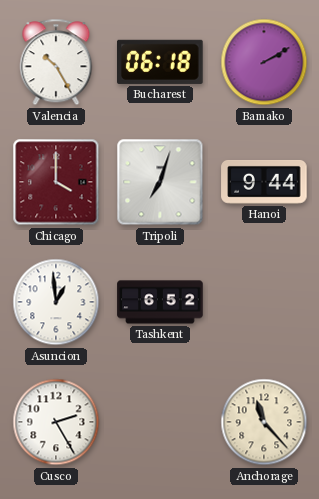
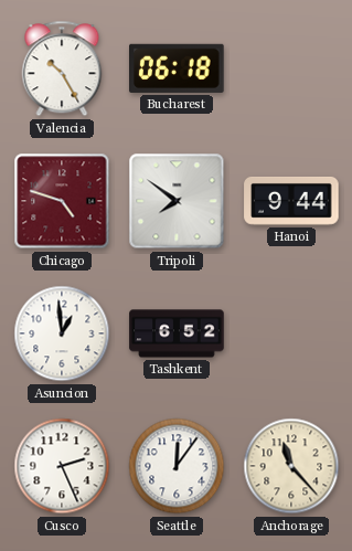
Bamako: 2:10 -> none
Chicago: 4:00 -> 4:48
Tripoli: 7:03 -> 7:51
Cusco: 2:25 -> 2:26
Seattle: none -> 12:06
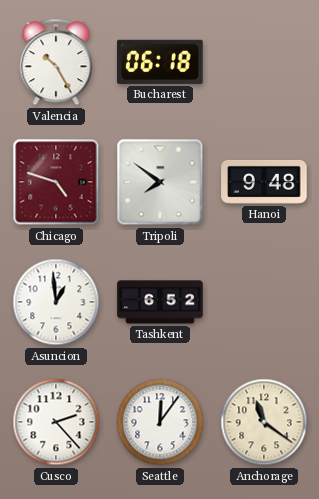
Hanoi: 9:44 -> 9:48
Cusco: 2:26 -> 2:23
Anchorage: 11:23 -> 11:21
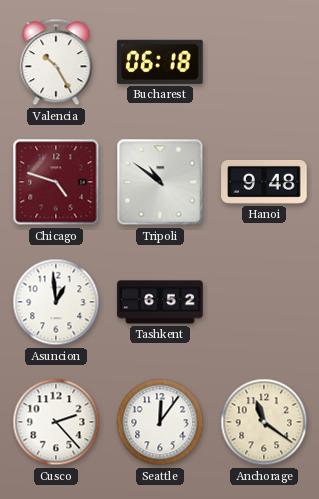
Tripoli: 7:51 -> 10:51
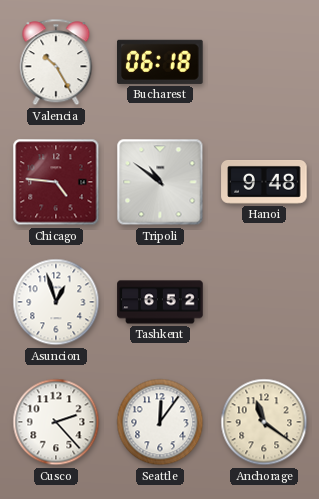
Chicago: 4:48 -> 4:46
Asuncion: 12:59 -> 12:57
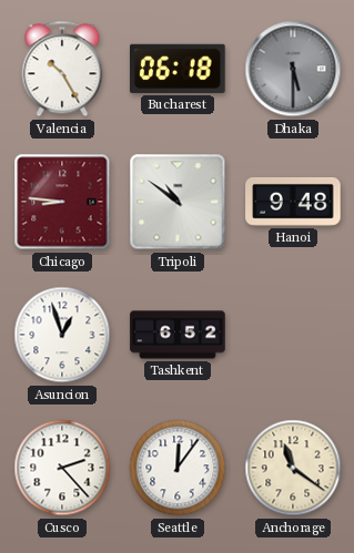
Dhaka: none -> 5:30
Chicago: 4:46 -> 8:46
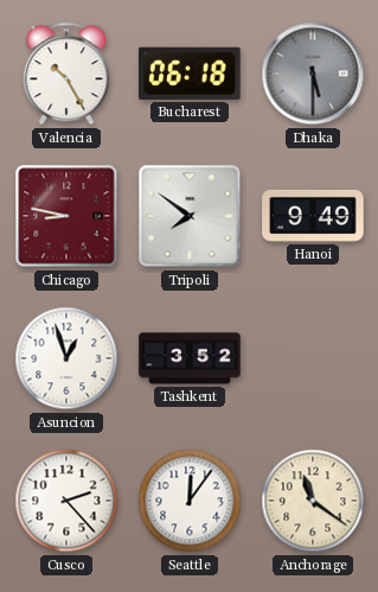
Chicago: 8:46 -> 8:47
Tripoli: 10:51 -> 7:51
Hanoi: 9:48 -> 9:49
Tashkent: 6:52 -> 3:52
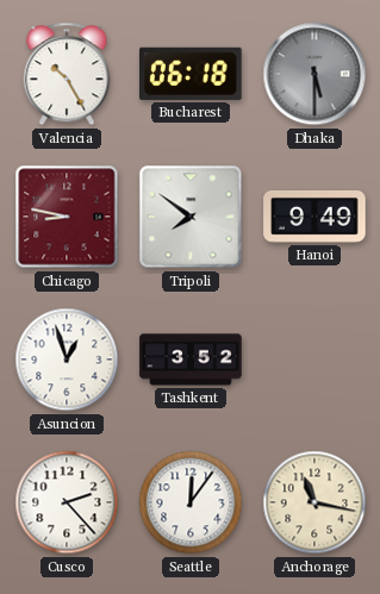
Anchorage: 11:21 -> 11:17
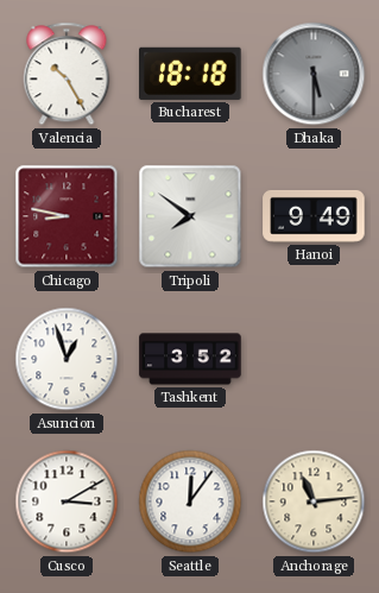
Bucharest: 06:18 -> 18:18
Cusco: 2:23 -> 3:10
Anchorage: 11:17 -> 11:14
